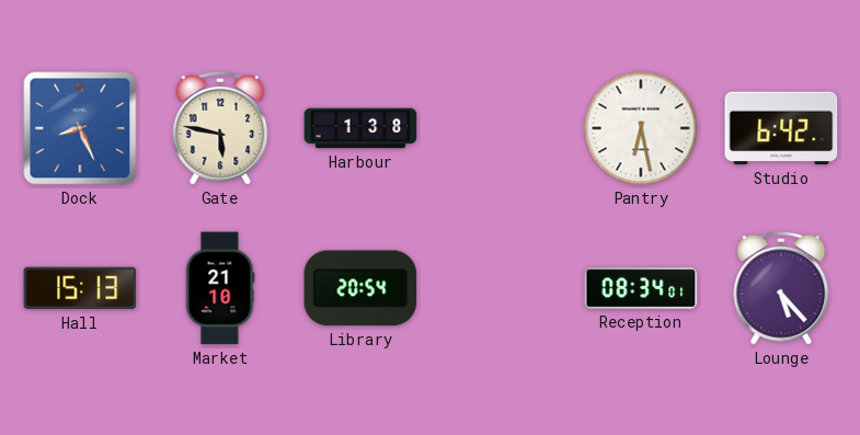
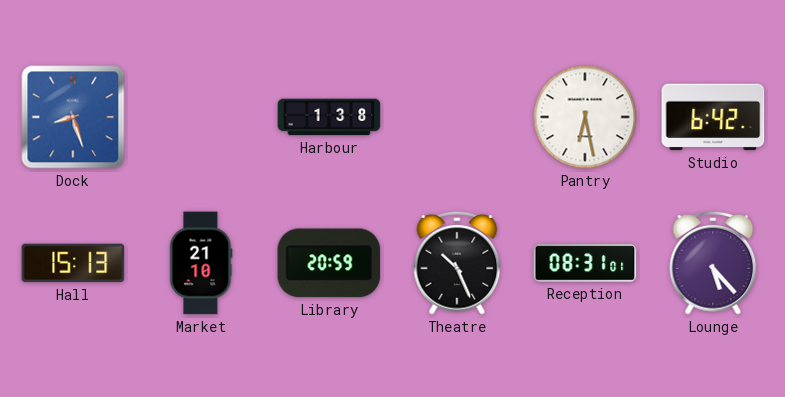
Dock: 8:26 -> 8:27
Gate: 5:47 -> none
Library: 20:54 -> 20:59
Theatre: none -> 10:26
Reception: 08:34 -> 08:31
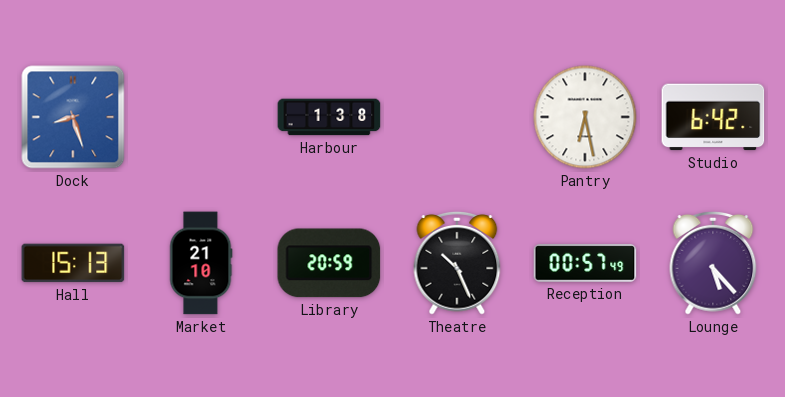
Reception: 08:31 -> 00:57
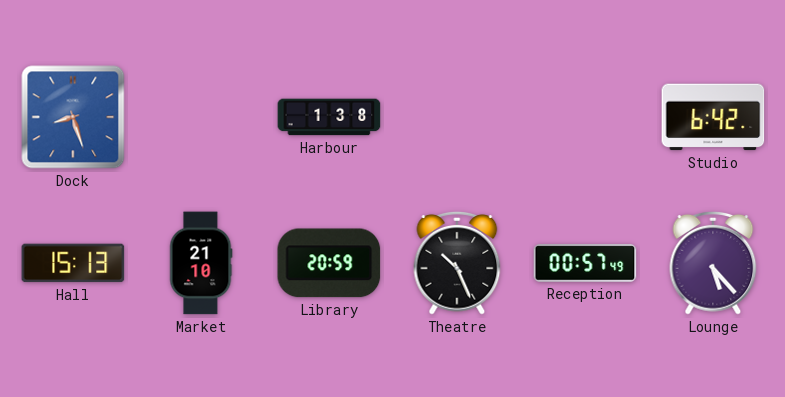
Pantry: 6:28 -> none
